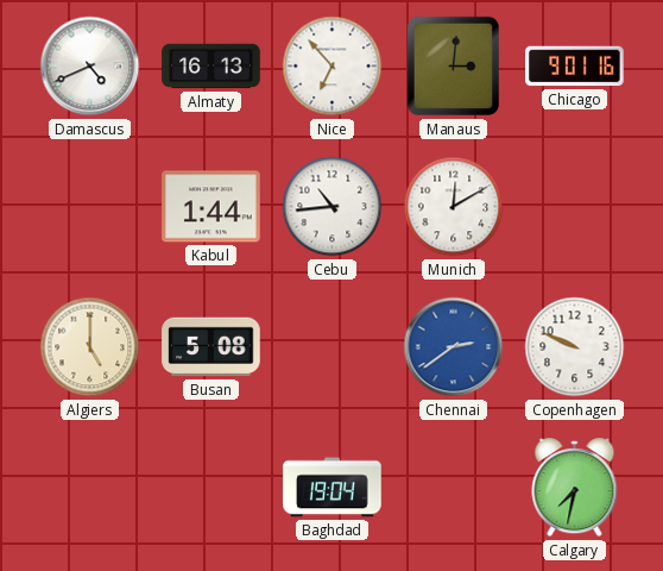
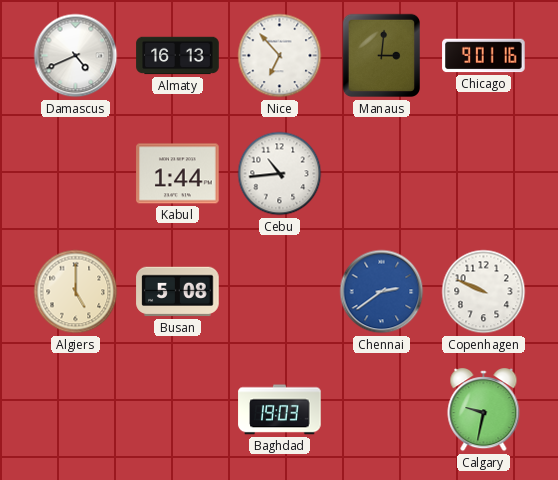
Munich: 12:10 -> none
Baghdad: 19:04 -> 19:03
Calgary: 7:32 -> 9:32
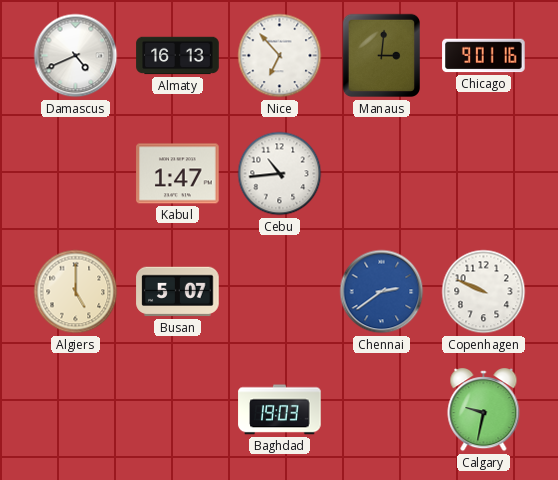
Kabul: 1:44 -> 1:47
Busan: 5:08 -> 5:07
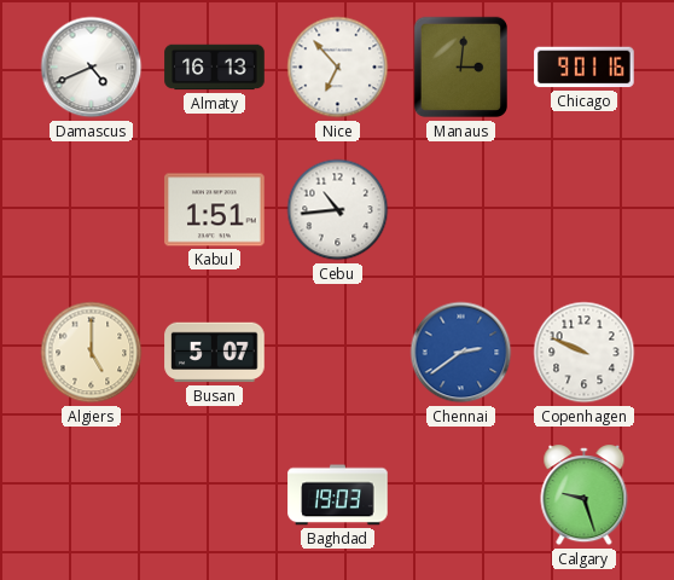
Kabul: 1:47 -> 1:51
Calgary: 9:32 -> 9:27
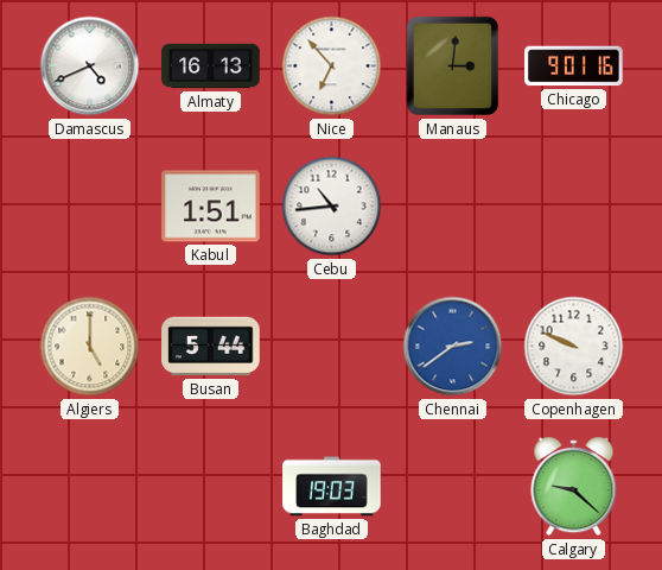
Busan: 5:07 -> 5:44
Calgary: 9:27 -> 9:22
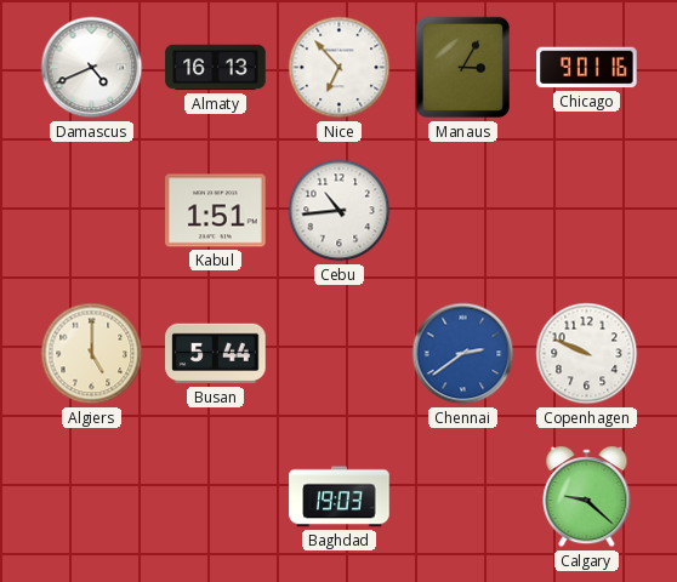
Manaus: 3:01 -> 3:05
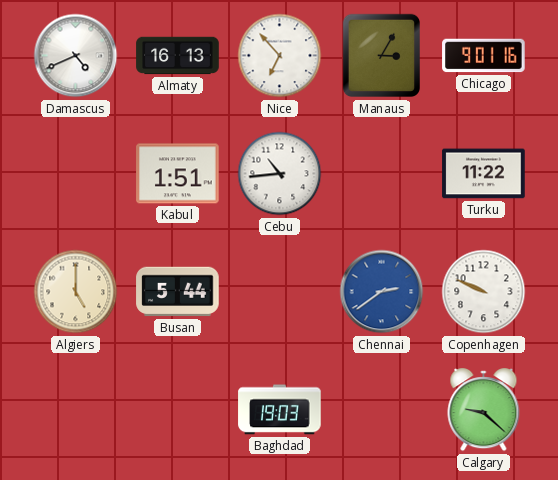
Turku: none -> 11:22
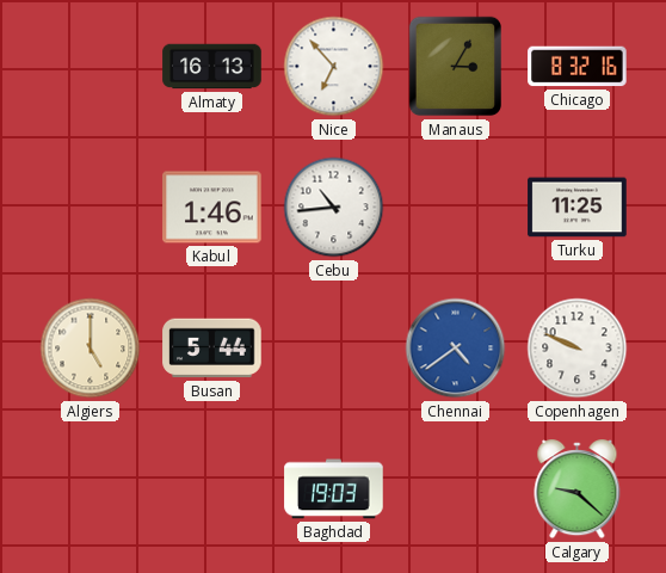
Damascus: 4:41 -> none
Chicago: 9:01 -> 8:32
Kabul: 1:51 -> 1:46
Turku: 11:22 -> 11:25
Chennai: 2:39 -> 4:39
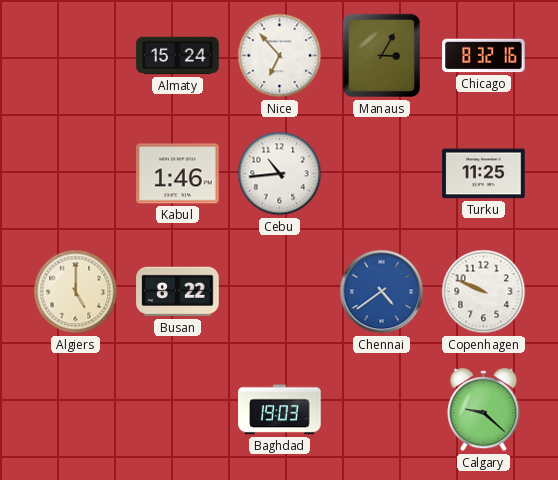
Almaty: 16:13 -> 15:24
Busan: 5:44 -> 8:22
